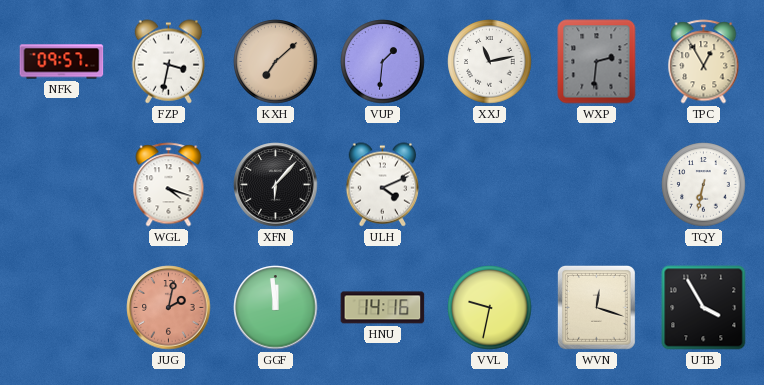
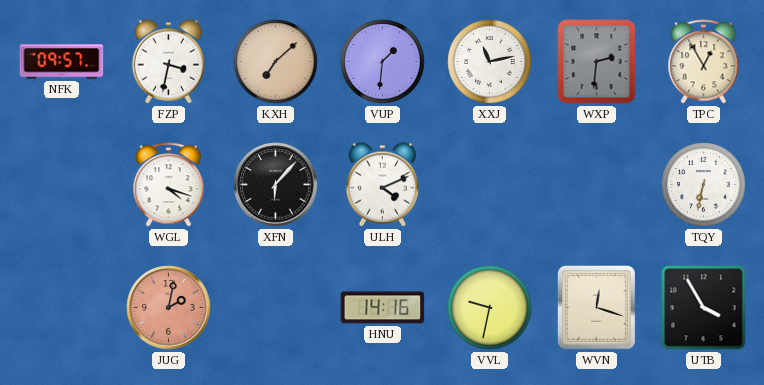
GGF: 11:59 -> none
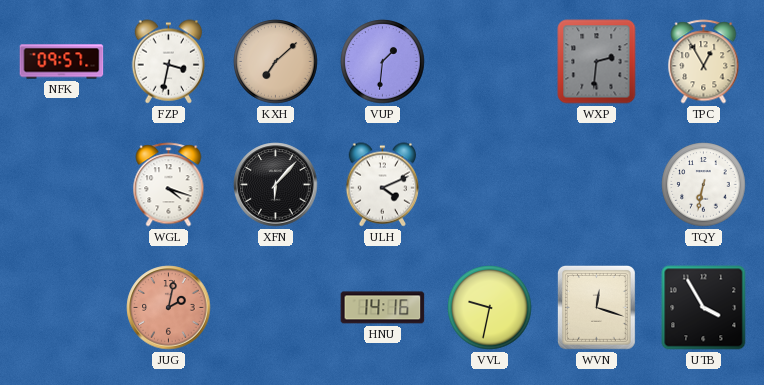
XXJ: 11:13 -> none
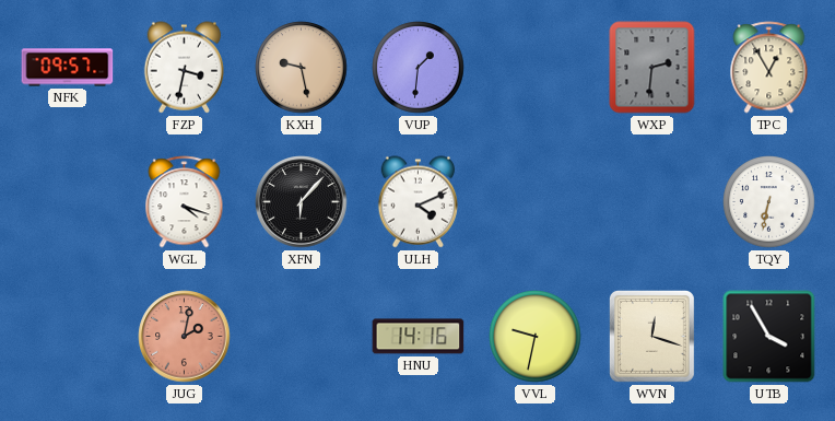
KXH: 7:08 -> 9:28
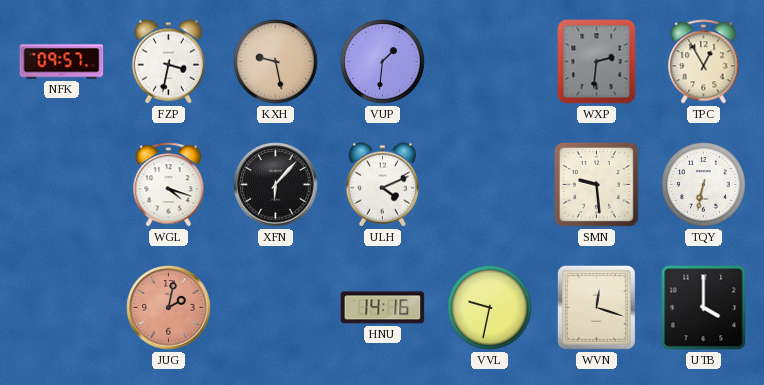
SMN: none -> 9:29
UTB: 3:55 -> 4:00
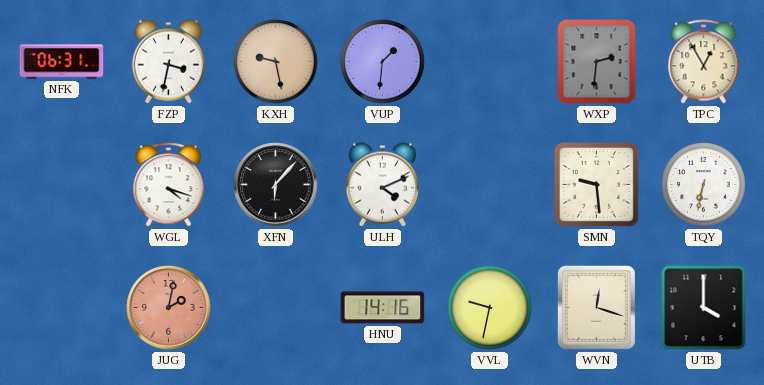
NFK: 09:57 -> 06:31
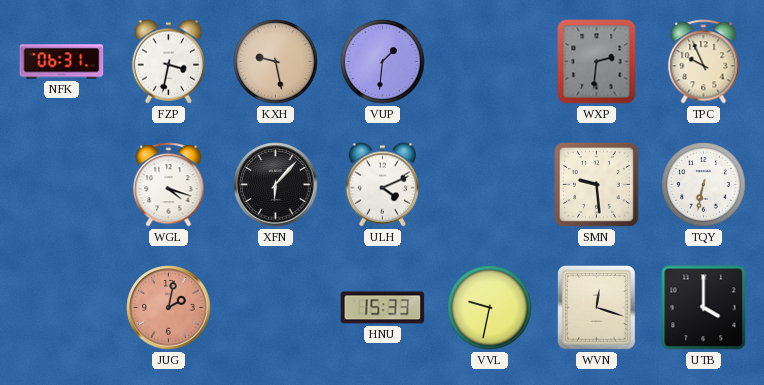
TPC: 12:55 -> 9:56
HNU: 14:16 -> 15:33
